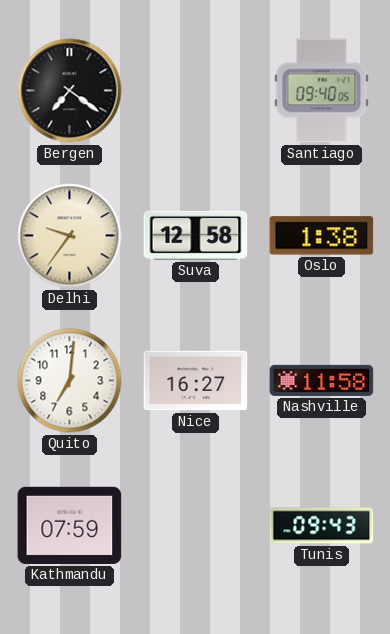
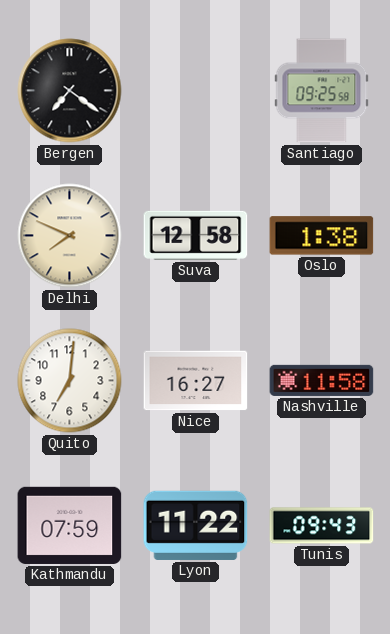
Santiago: 09:40 -> 09:25
Delhi: 9:36 -> 7:49
Lyon: none -> 11:22
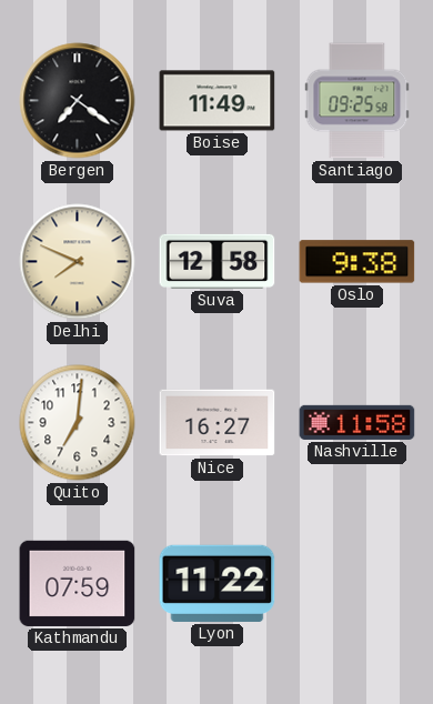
Boise: none -> 11:49
Oslo: 1:38 -> 9:38
Tunis: 09:43 -> none
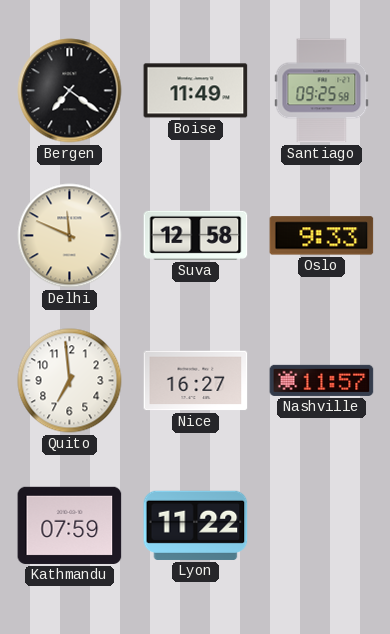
Delhi: 7:49 -> 11:49
Oslo: 9:38 -> 9:33
Quito: 7:01 -> 6:59
Nashville: 11:58 -> 11:57
